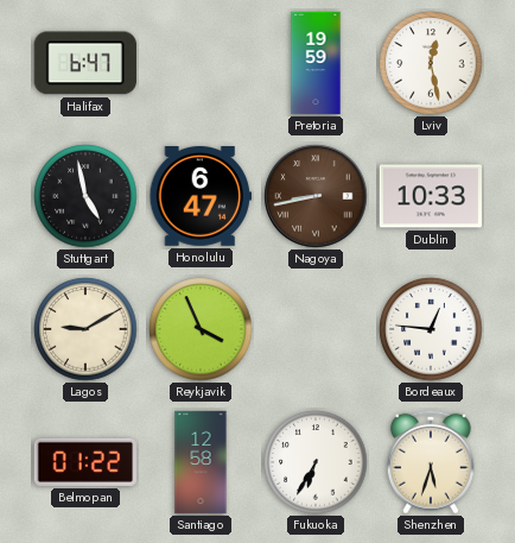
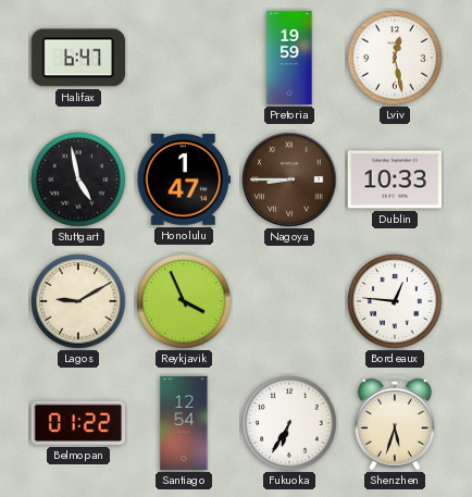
Honolulu: 6:47 -> 1:47
Nagoya: 8:43 -> 8:45
Santiago: 12:58 -> 12:54
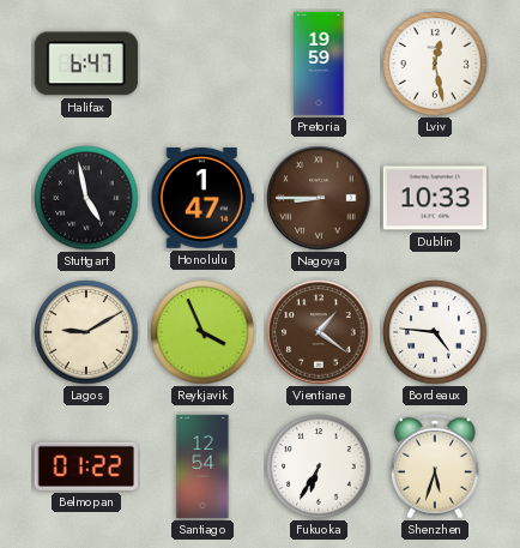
Vientiane: none -> 1:21
Bordeaux: 12:46 -> 4:46
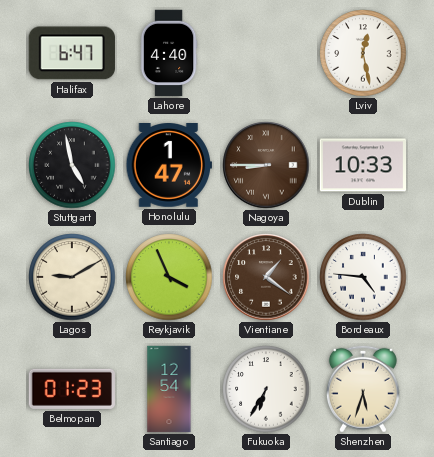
Lahore: none -> 4:40
Pretoria: 19:59 -> none
Belmopan: 01:22 -> 01:23
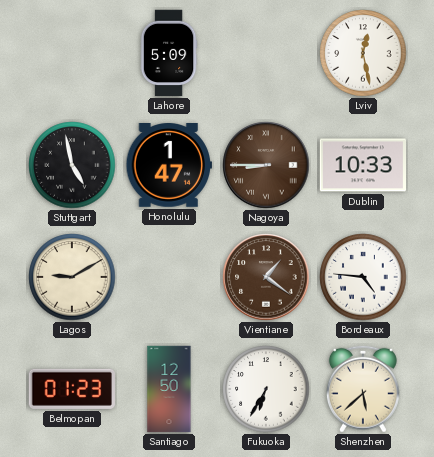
Halifax: 6:47 -> none
Lahore: 4:40 -> 5:09
Reykjavik: 3:56 -> none
Santiago: 12:54 -> 12:50
Shenzhen: 5:33 -> 5:38
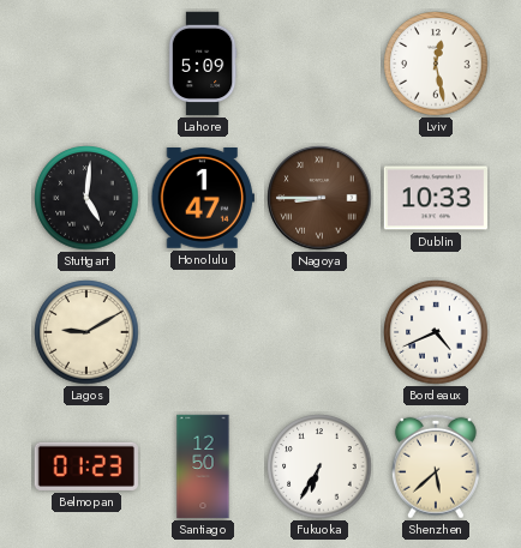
Stuttgart: 4:58 -> 5:01
Vientiane: 1:21 -> none
Bordeaux: 4:46 -> 4:41
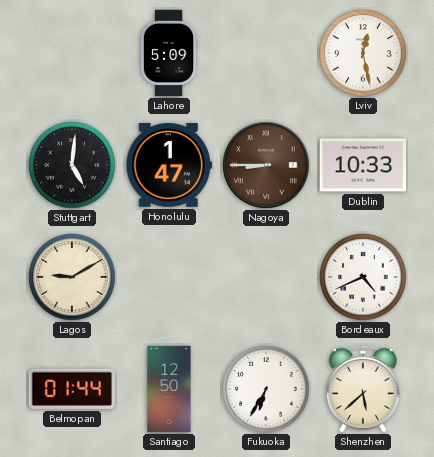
Belmopan: 01:23 -> 01:44
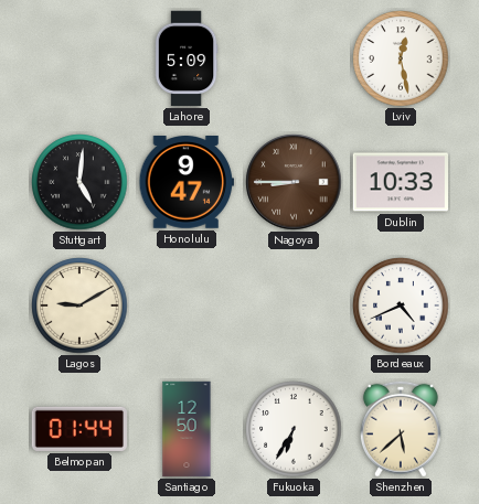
Honolulu: 1:47 -> 9:47
